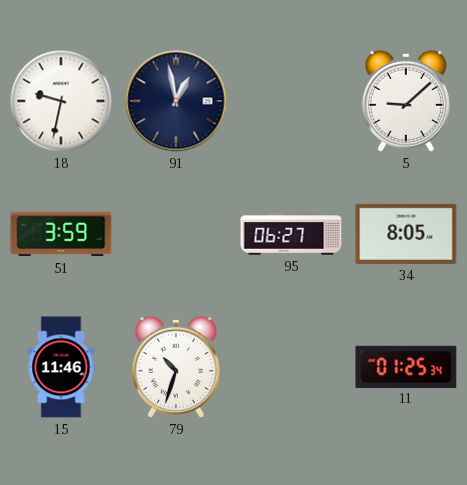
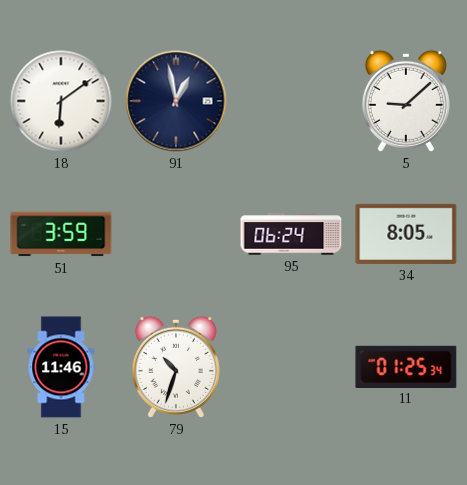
18: 9:32 -> 6:09
95: 06:27 -> 06:24
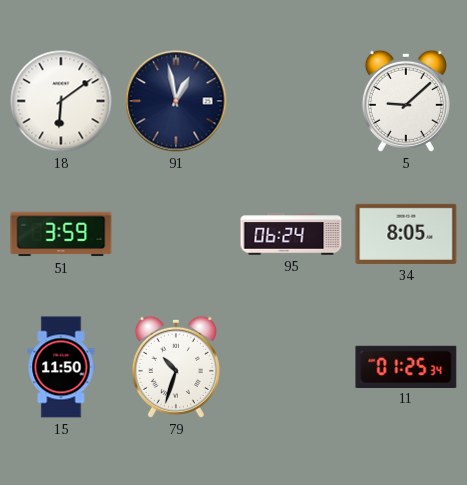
15: 11:46 -> 11:50
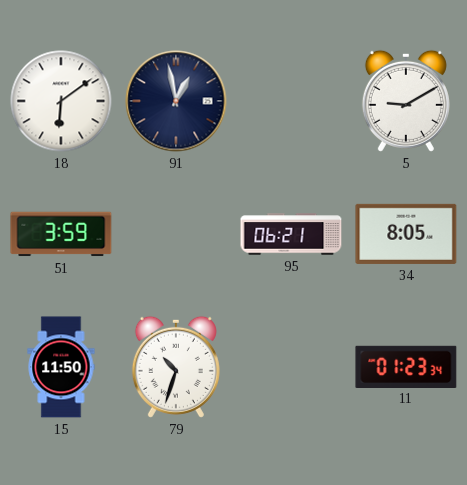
5: 9:08 -> 9:10
95: 06:24 -> 06:21
11: 01:25 -> 01:23
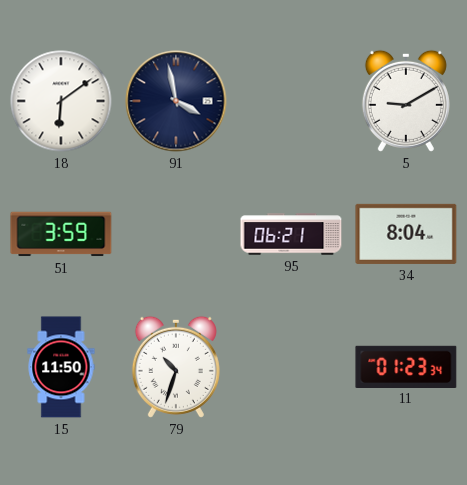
91: 12:58 -> 3:58
34: 8:05 -> 8:04
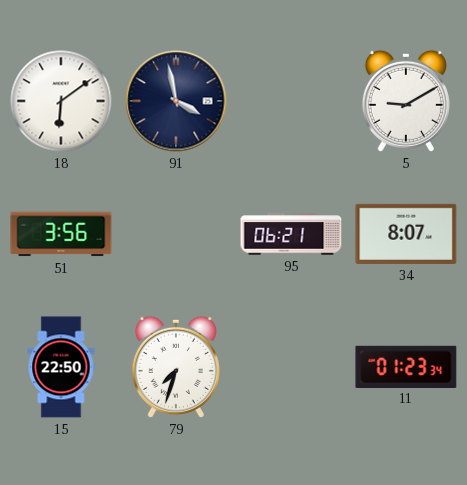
51: 3:59 -> 3:56
34: 8:04 -> 8:07
15: 11:50 -> 22:50
79: 10:33 -> 7:33
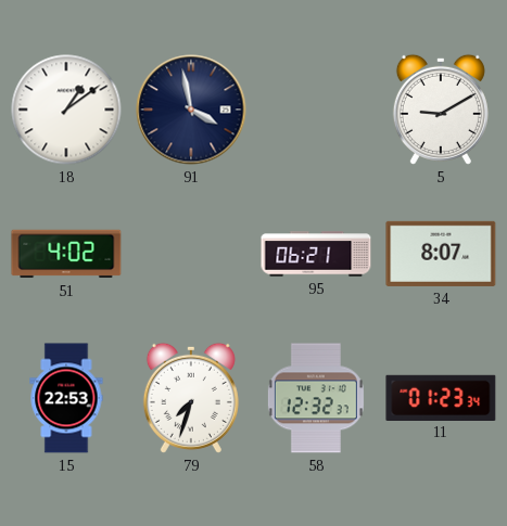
18: 6:09 -> 1:09
51: 3:56 -> 4:02
15: 22:50 -> 22:53
58: none -> 12:32
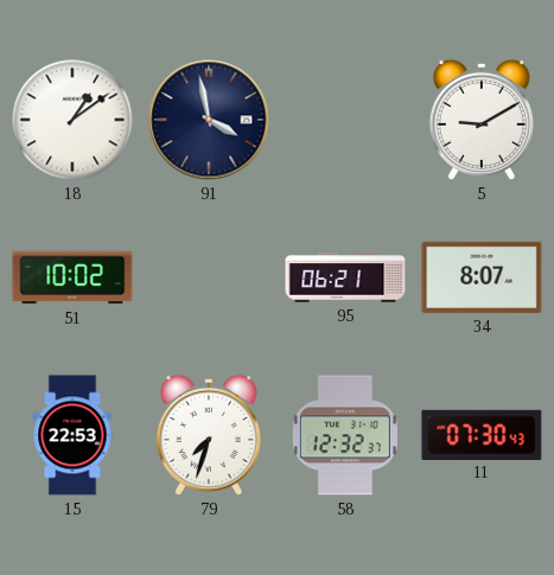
51: 4:02 -> 10:02
11: 01:23 -> 07:30
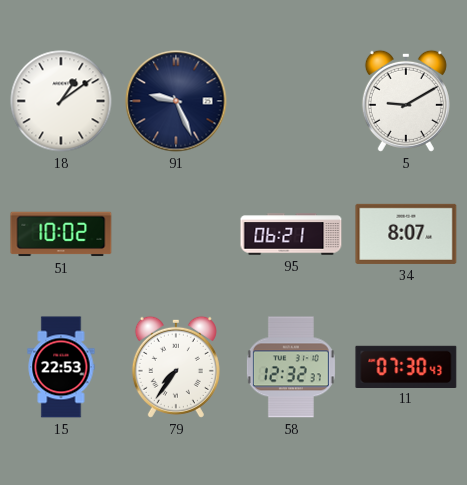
91: 3:58 -> 9:26
79: 7:33 -> 7:36
